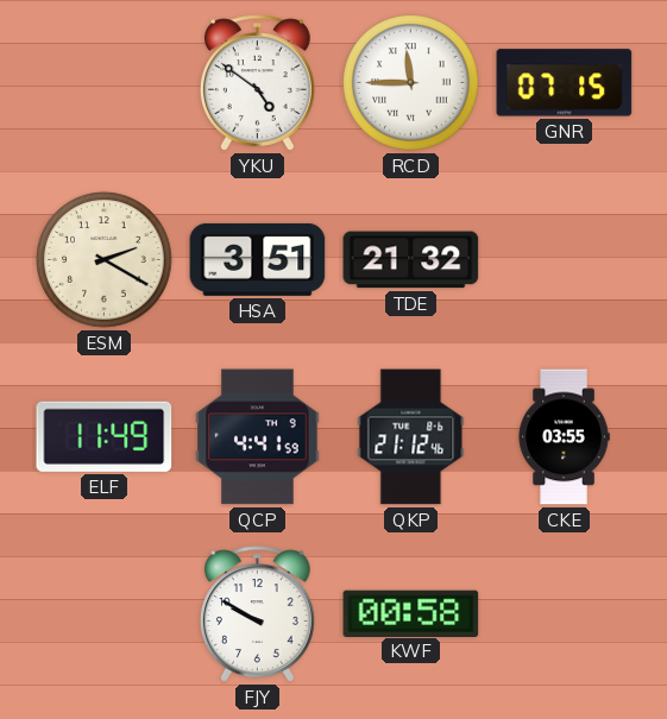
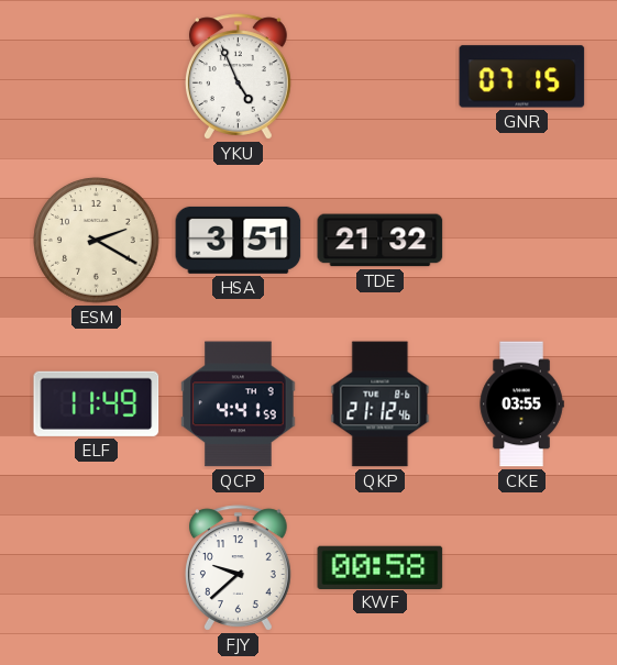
YKU: 4:51 -> 4:56
RCD: 11:45 -> none
FJY: 9:50 -> 9:38
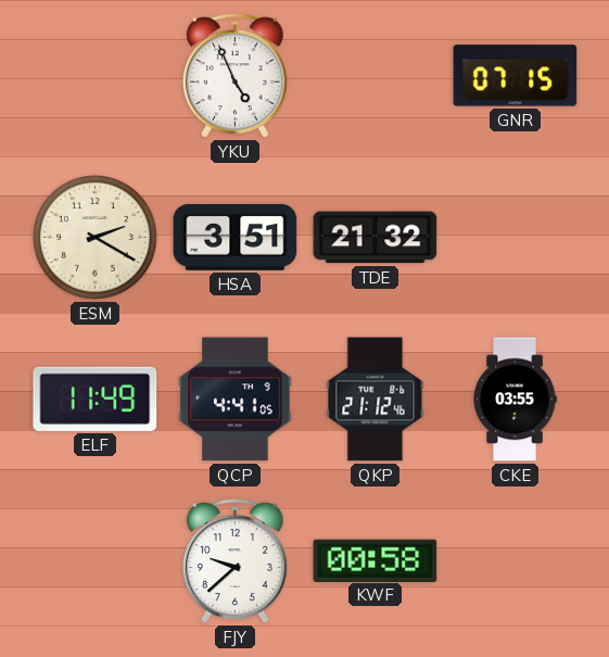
QCP: 4:41:59 -> 4:41:05
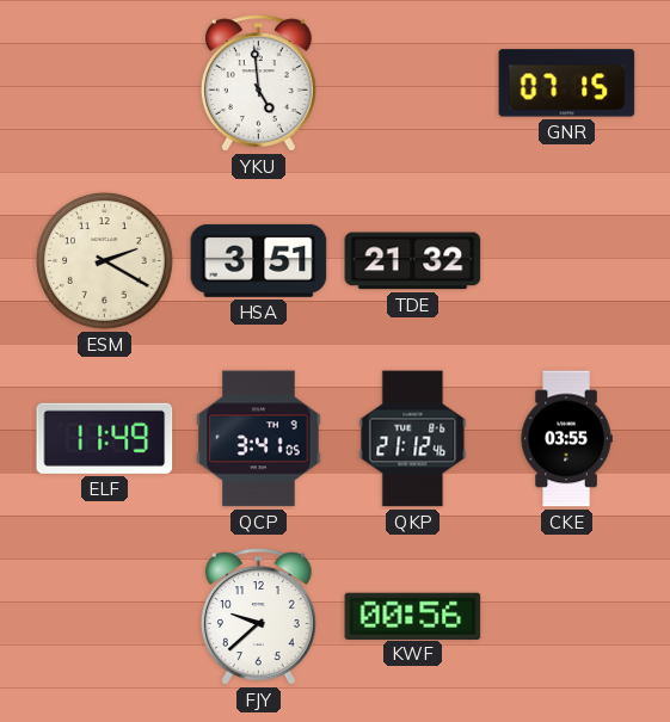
YKU: 4:56 -> 4:59
QCP: 4:41 -> 3:41
KWF: 00:58 -> 00:56
